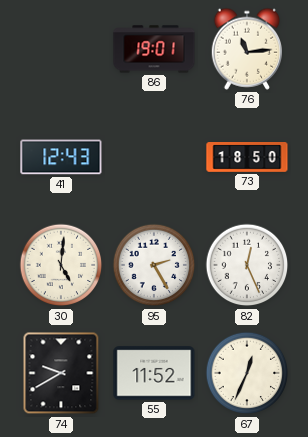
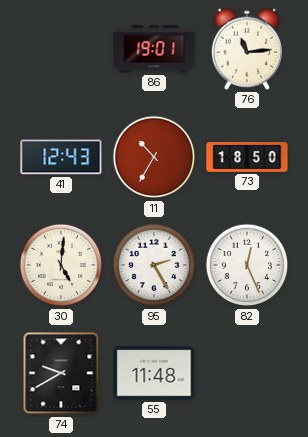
11: none -> 10:35
55: 11:52 -> 11:48
67: 12:34 -> none
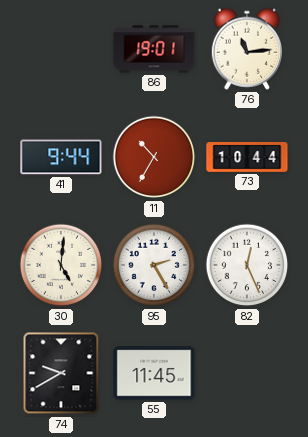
41: 12:43 -> 9:44
73: 18:50 -> 10:44
55: 11:48 -> 11:45
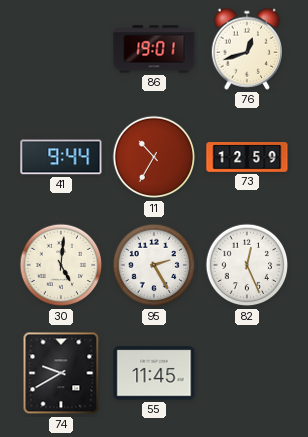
76: 11:14 -> 12:42
73: 10:44 -> 12:59
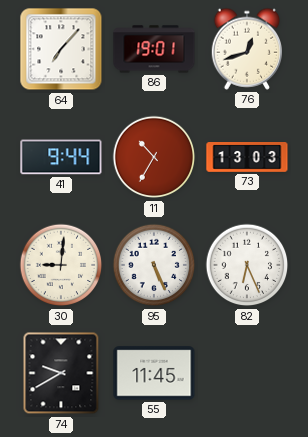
64: none -> 7:07
73: 12:59 -> 13:03
30: 5:01 -> 9:01
95: 2:25 -> 5:26
82: 12:26 -> 6:26
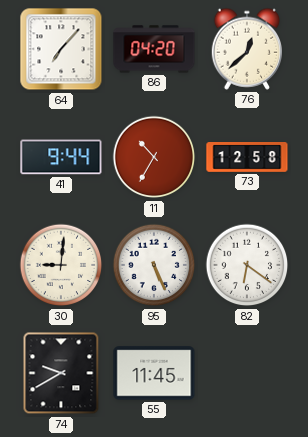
86: 19:01 -> 04:20
76: 12:42 -> 12:38
73: 13:03 -> 12:58
82: 6:26 -> 6:21
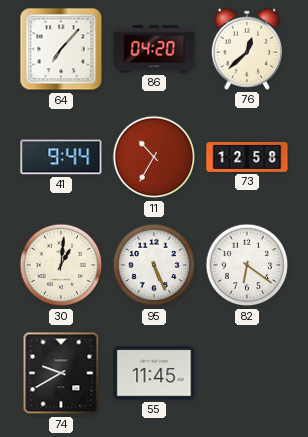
30: 9:01 -> 1:01
